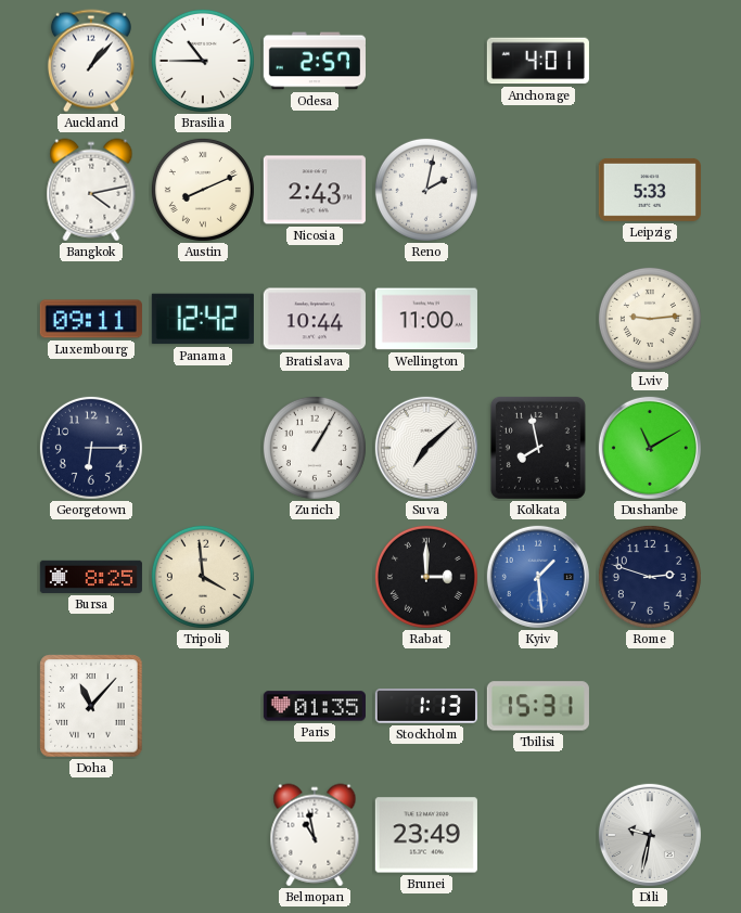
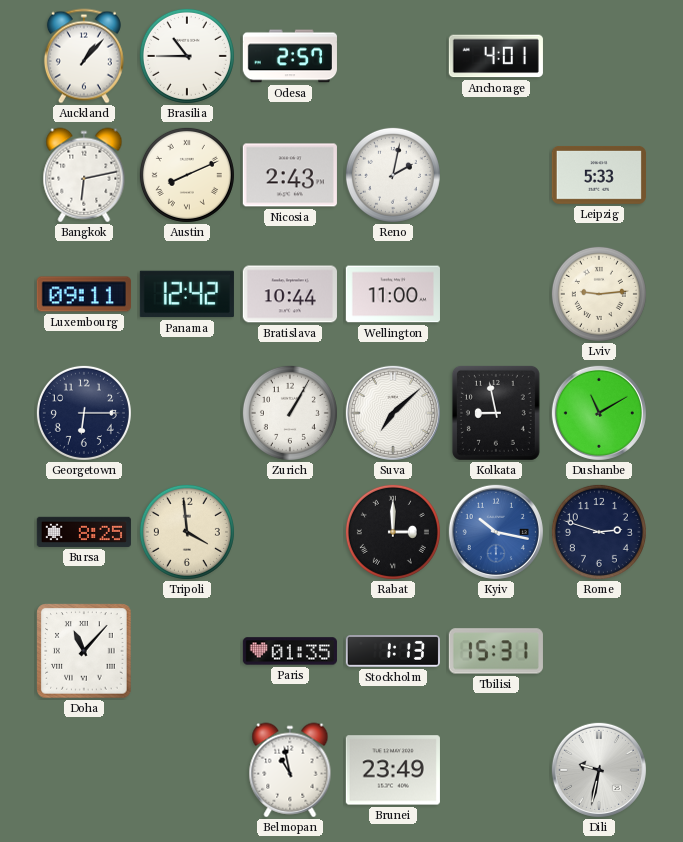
Bangkok: 4:13 -> 6:13
Kolkata: 7:58 -> 8:58
Kyiv: 1:29 -> 10:17
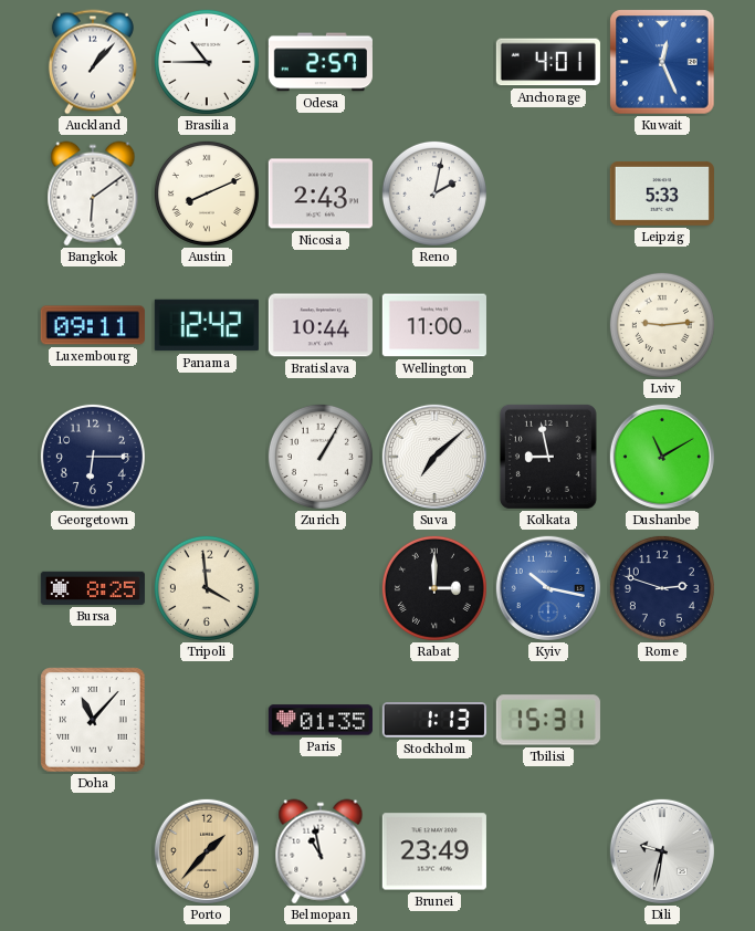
Kuwait: none -> 12:26
Bangkok: 6:13 -> 6:09
Porto: none -> 1:37
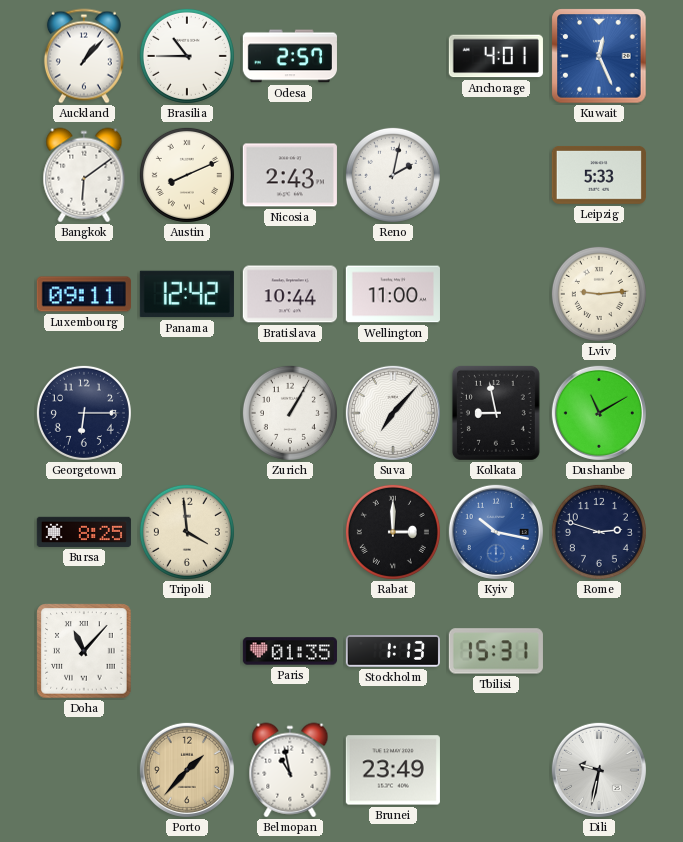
Suva: 7:08 -> 7:07
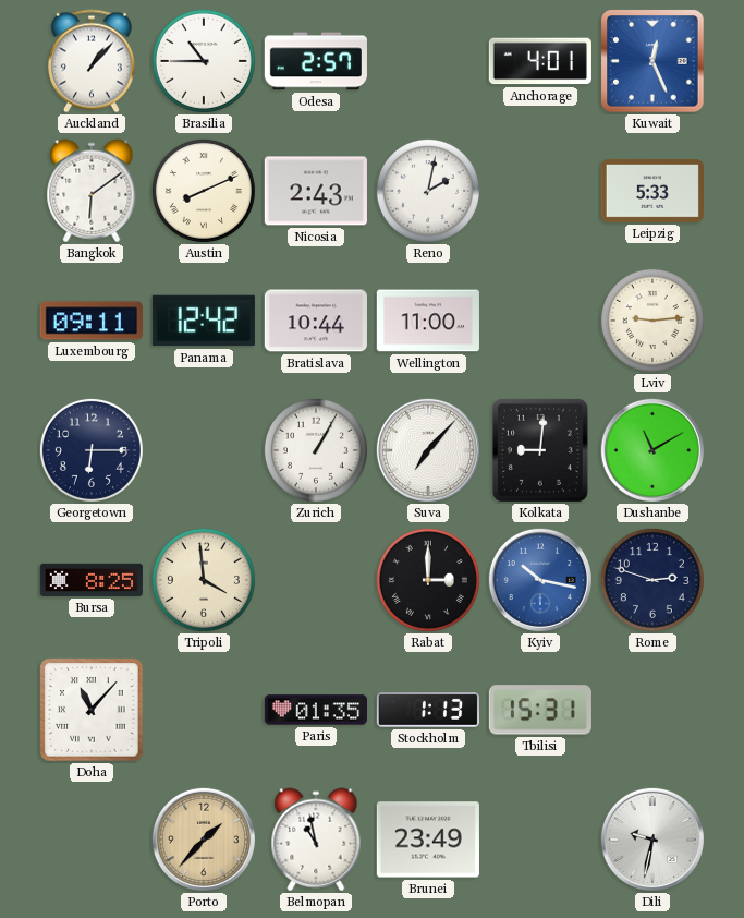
Kolkata: 8:58 -> 9:01
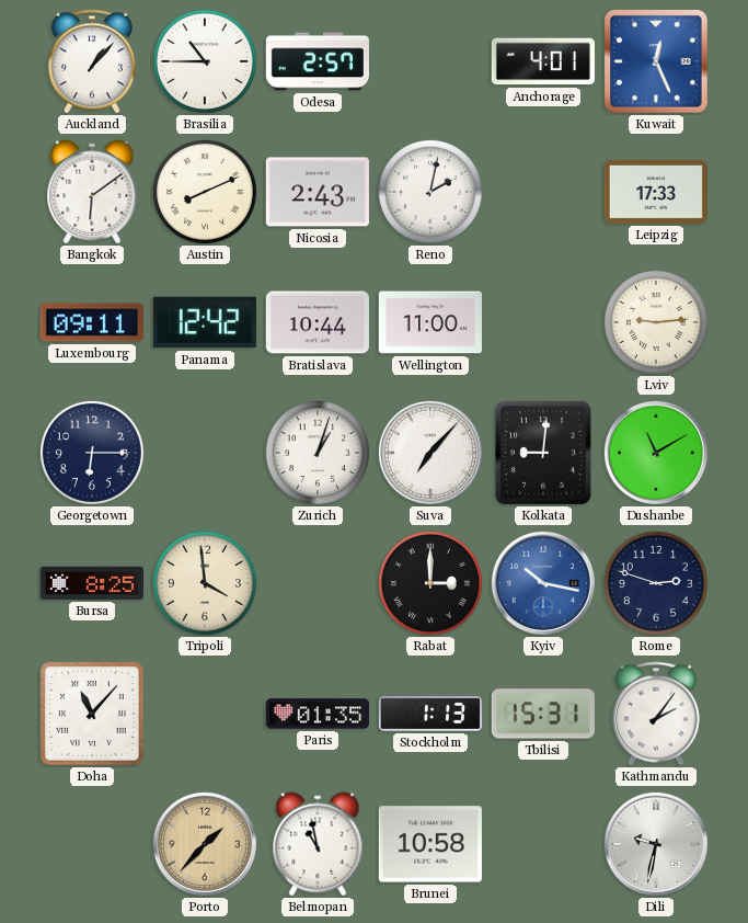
Leipzig: 5:33 -> 17:33
Zurich: 1:05 -> 1:03
Kathmandu: none -> 2:06
Brunei: 23:49 -> 10:58
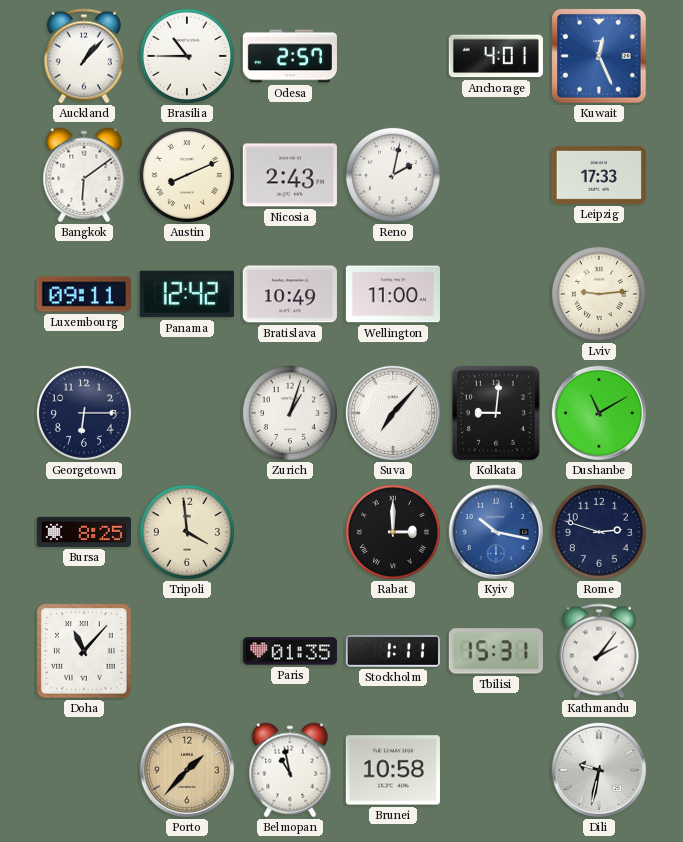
Bratislava: 10:44 -> 10:49
Stockholm: 1:13 -> 1:11
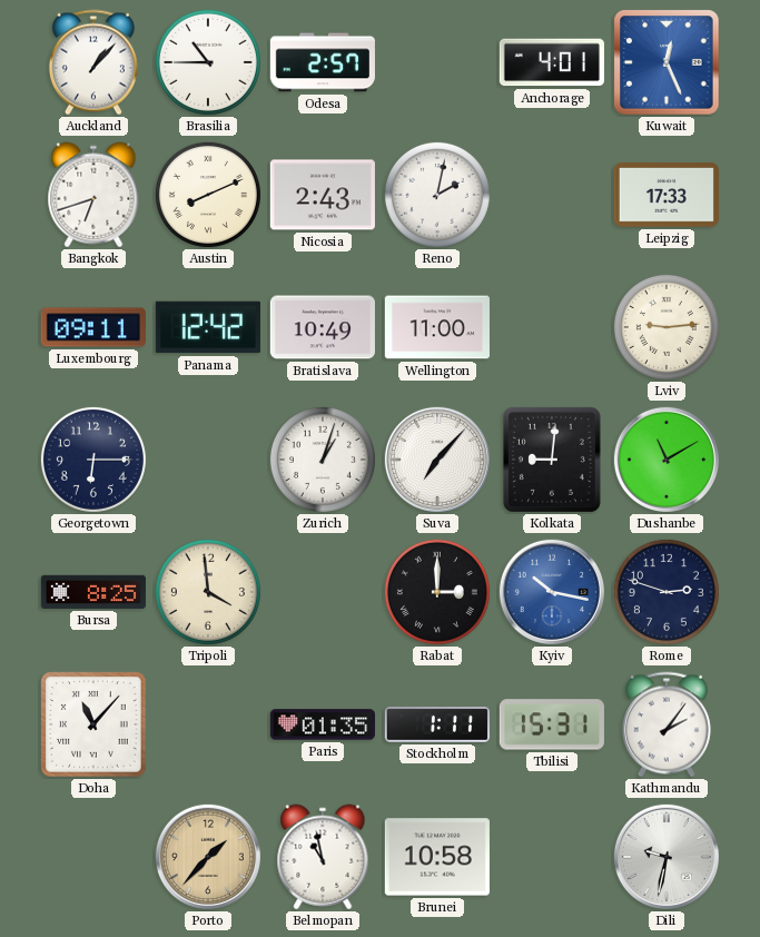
Bangkok: 6:09 -> 6:42
